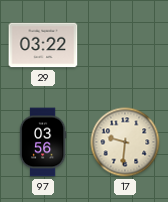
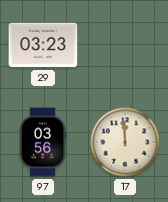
29: 03:22 -> 03:23
17: 9:31 -> 11:59
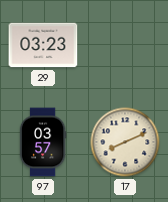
97: 03:56 -> 03:57
17: 11:59 -> 8:11
